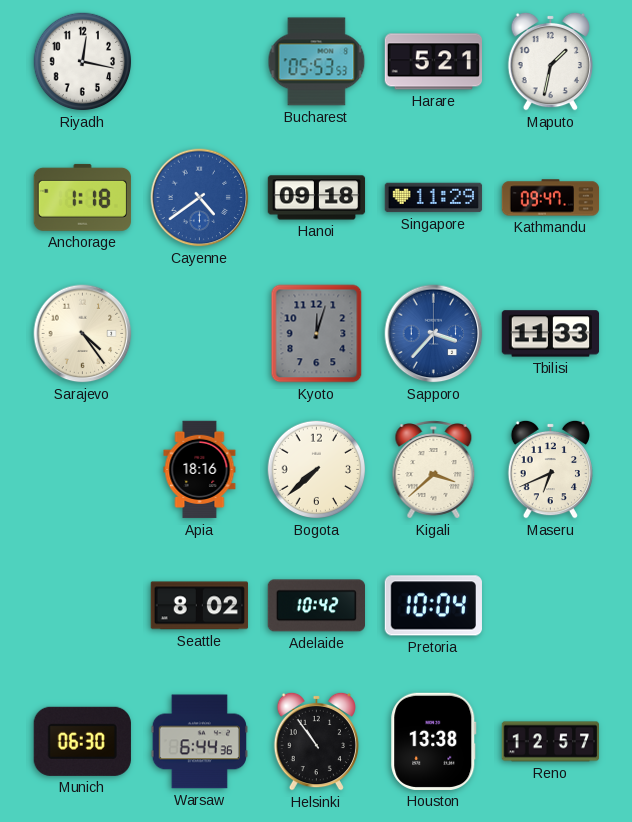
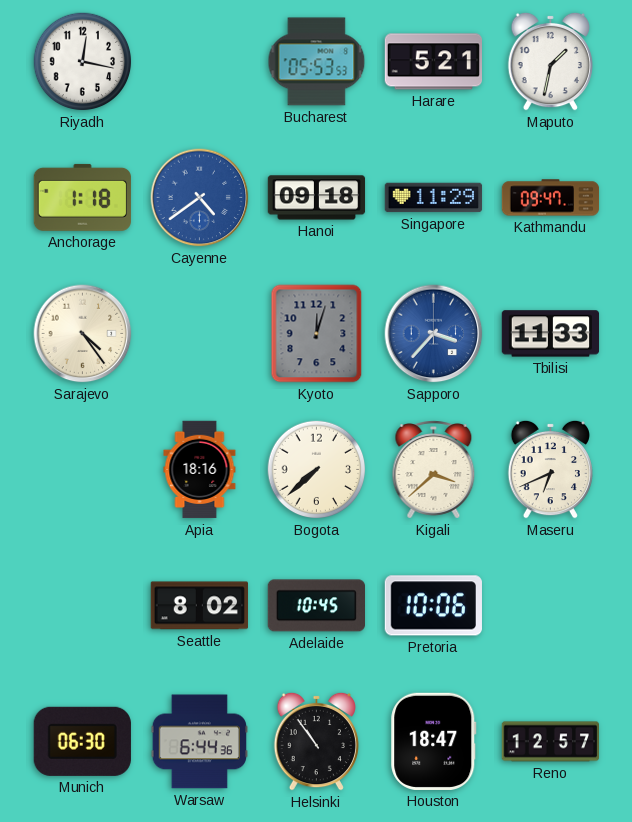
Adelaide: 10:42 -> 10:45
Pretoria: 10:04 -> 10:06
Houston: 13:38 -> 18:47
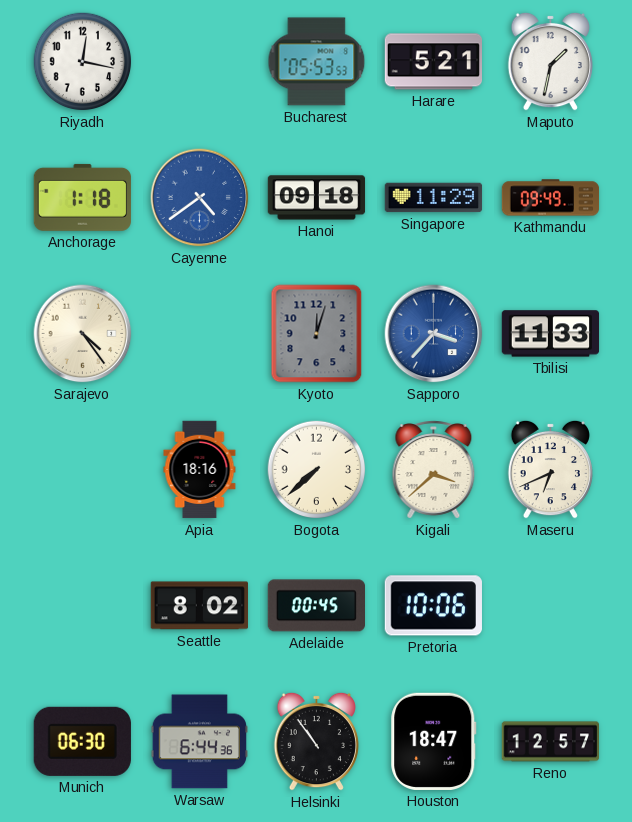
Kathmandu: 09:47 -> 09:49
Adelaide: 10:45 -> 00:45
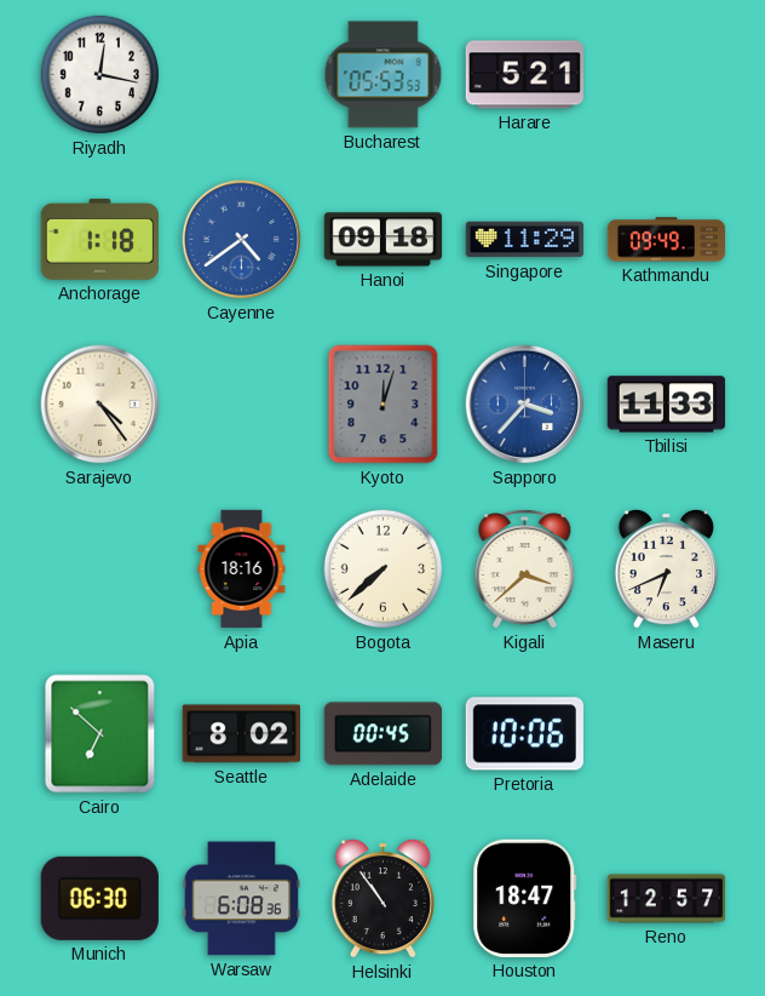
Maputo: 1:32 -> none
Cairo: none -> 6:52
Warsaw: 6:44 -> 6:08
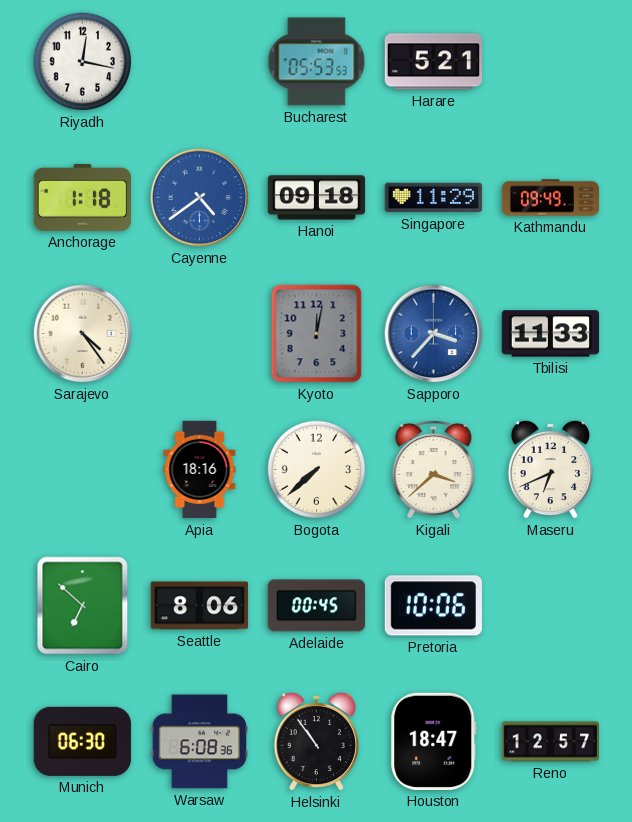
Kyoto: 12:03 -> 12:02
Seattle: 8:02 -> 8:06
